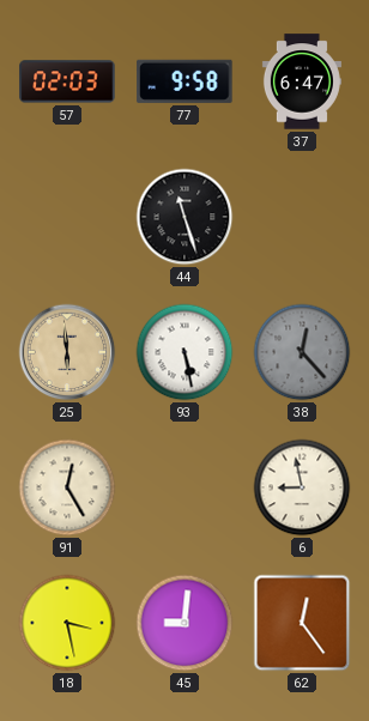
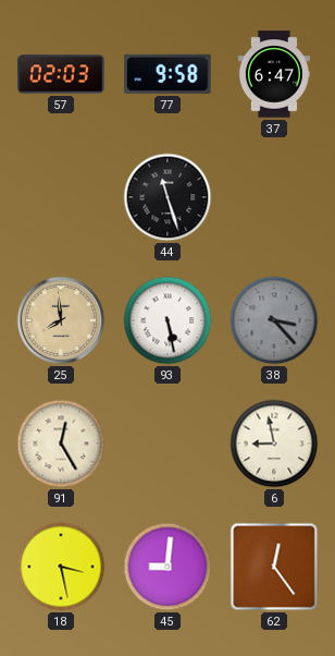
25: 5:59 -> 7:59
38: 12:23 -> 3:23
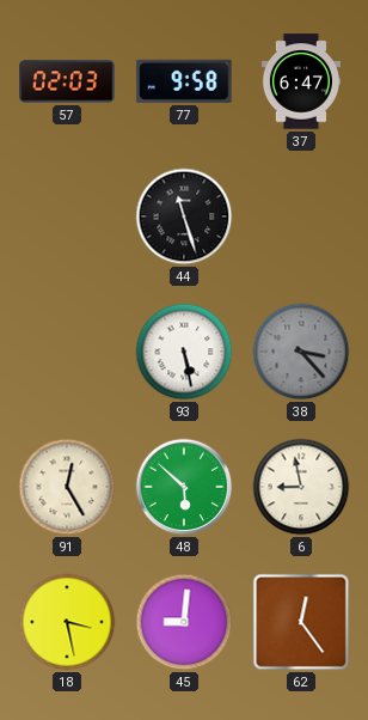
25: 7:59 -> none
48: none -> 5:52
